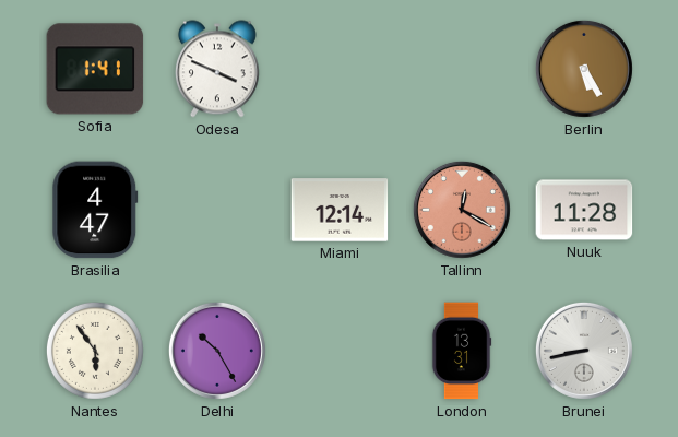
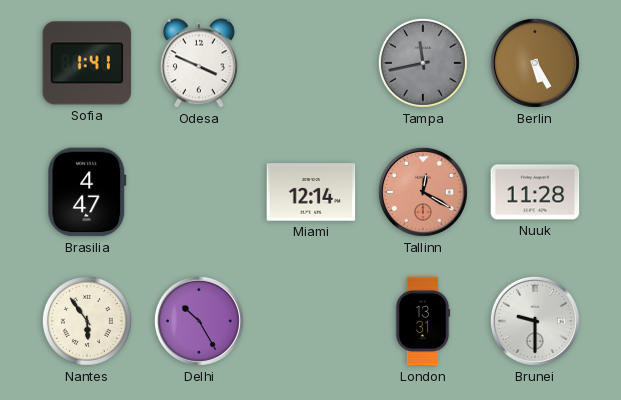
Tampa: none -> 11:43
Brunei: 8:43 -> 9:30
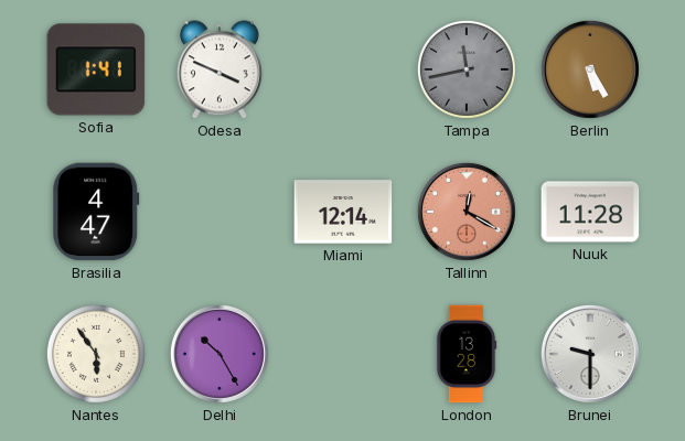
London: 13:31 -> 13:28
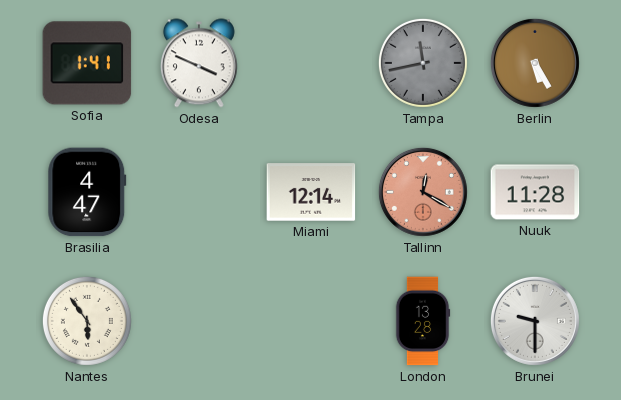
Delhi: 10:25 -> none
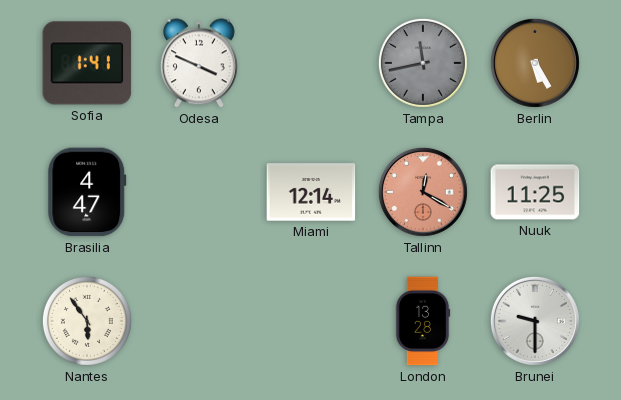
Nuuk: 11:28 -> 11:25
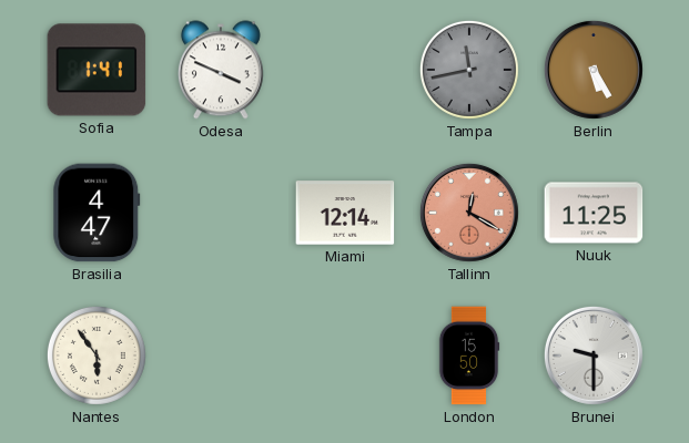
London: 13:28 -> 15:50
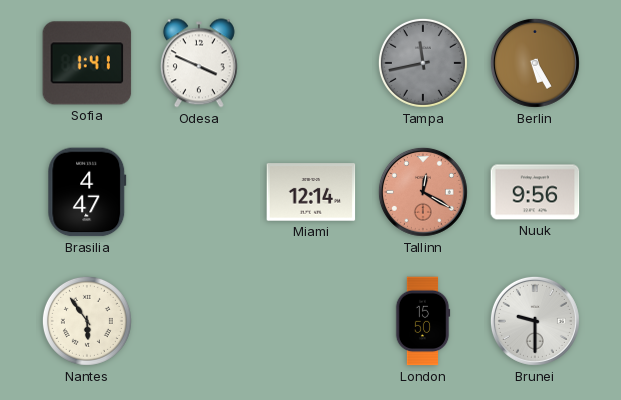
Nuuk: 11:25 -> 9:56
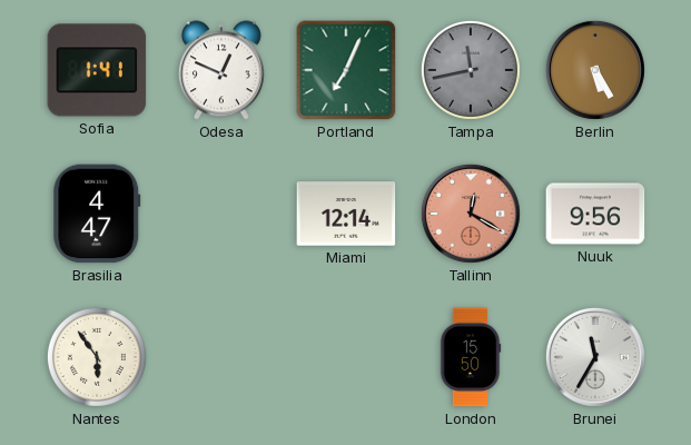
Odesa: 3:49 -> 12:49
Portland: none -> 7:04
Brunei: 9:30 -> 11:35
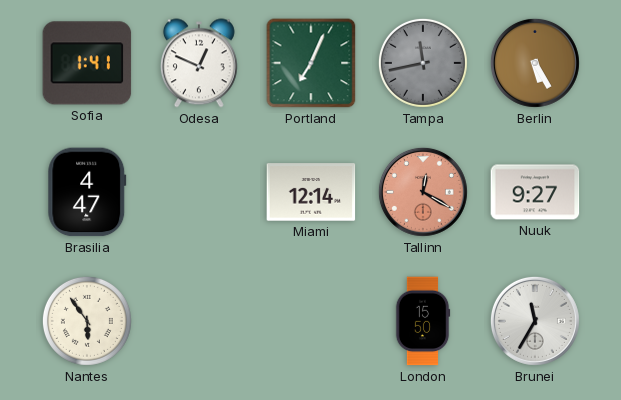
Nuuk: 9:56 -> 9:27
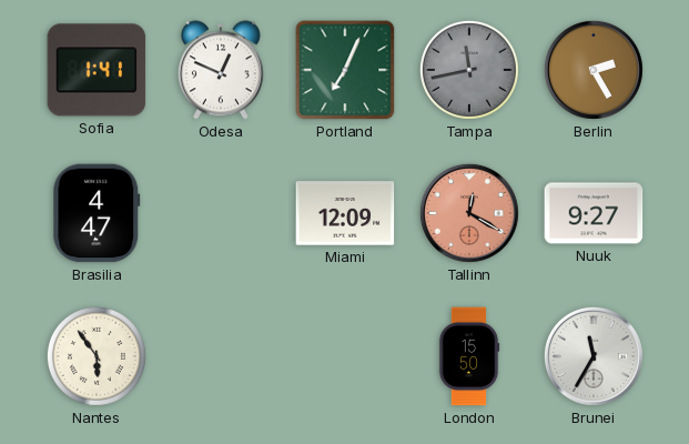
Berlin: 5:25 -> 2:25
Miami: 12:14 -> 12:09
